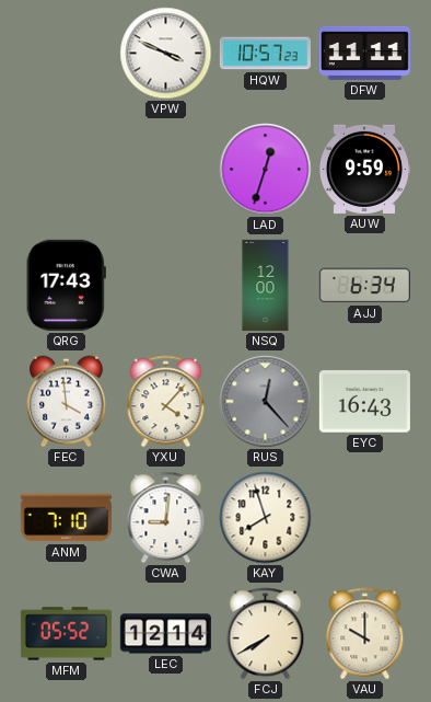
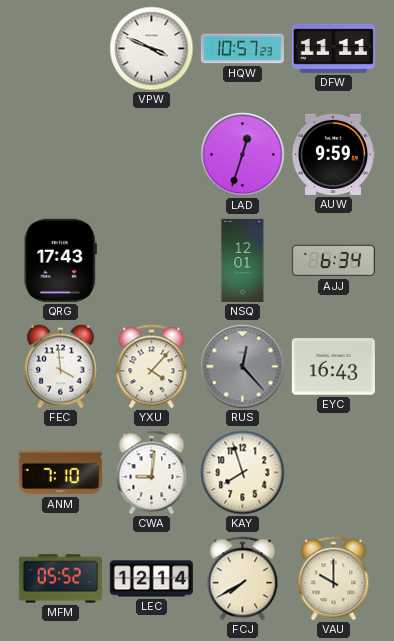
NSQ: 12:00 -> 12:01
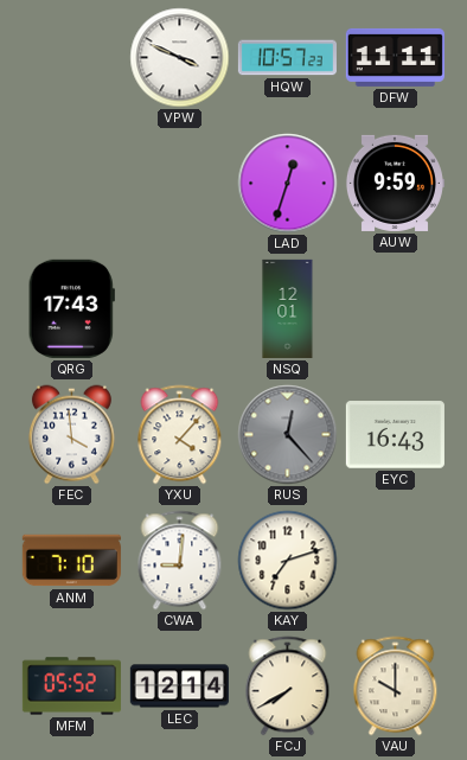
AJJ: 6:34 -> none
KAY: 7:57 -> 7:12
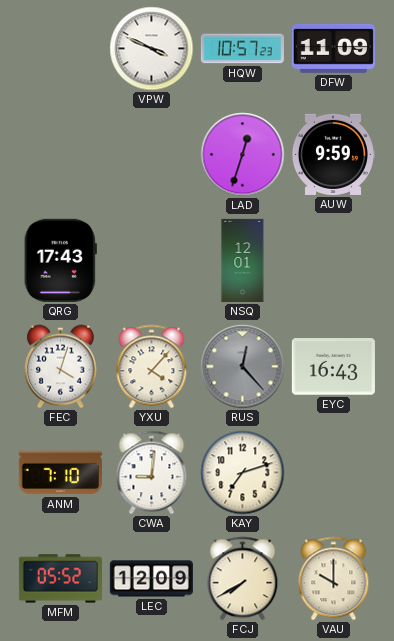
DFW: 11:11 -> 11:09
FEC: 3:59 -> 4:03
LEC: 12:14 -> 12:09
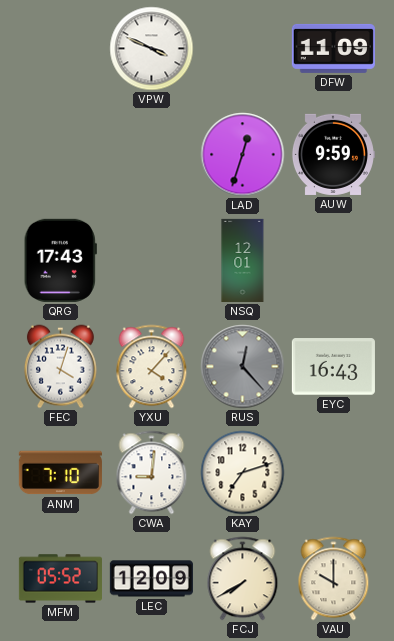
HQW: 10:57 -> none
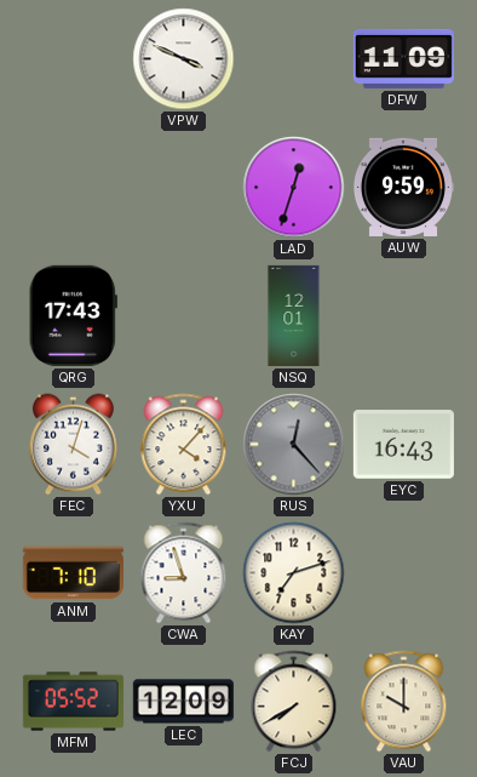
CWA: 9:01 -> 8:57
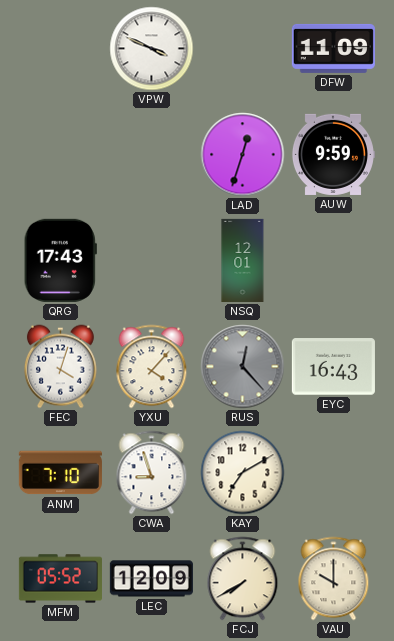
KAY: 7:12 -> 7:10
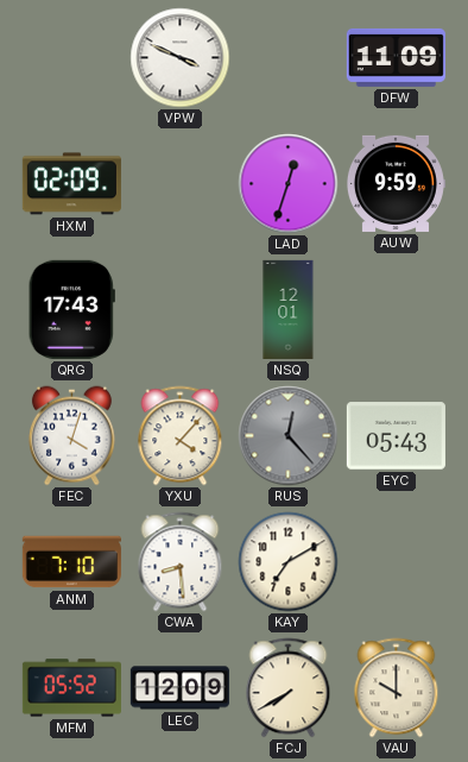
HXM: none -> 02:09
EYC: 16:43 -> 05:43
CWA: 8:57 -> 8:29
